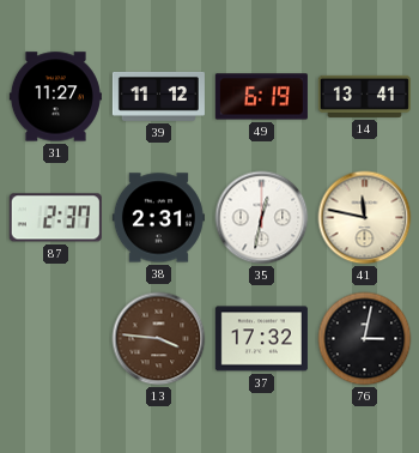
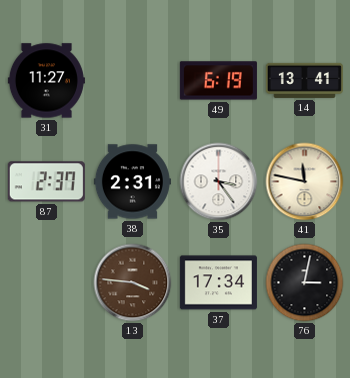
39: 11:12 -> none
35: 12:32 -> 3:24
37: 17:32 -> 17:34
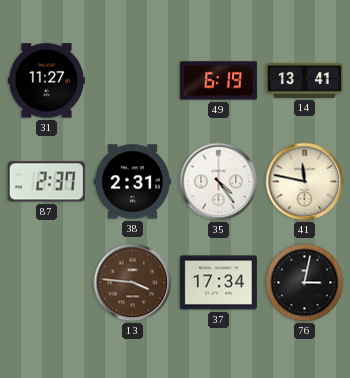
35: 3:24 -> 4:24
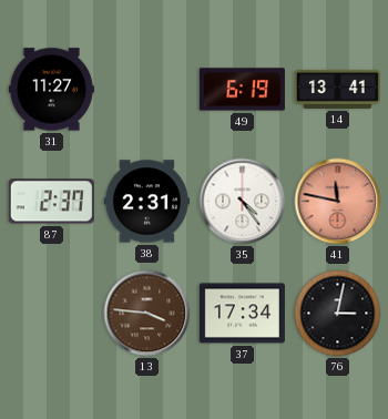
41 dial: cream -> salmon
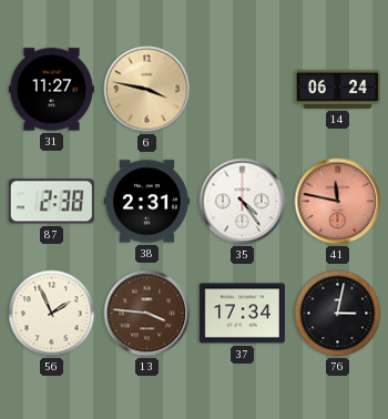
6: none -> 3:47
49: 6:19 -> none
14: 13:41 -> 06:24
87: 2:37 -> 2:38
56: none -> 1:56
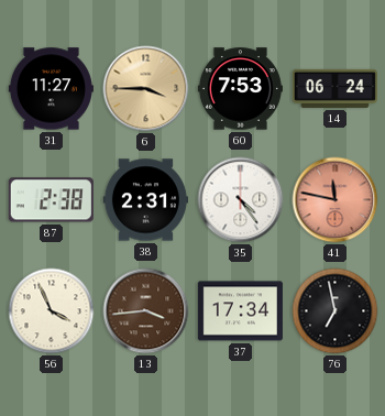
6: 3:47 -> 3:45
60: none -> 7:53
56: 1:56 -> 3:56
13: 3:46 -> 3:44
76: 3:02 -> 6:58
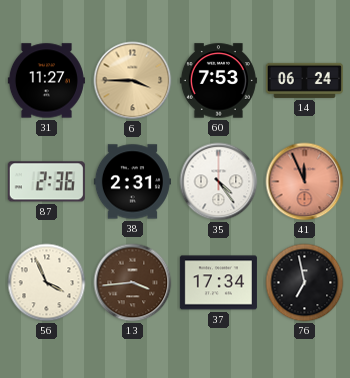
87: 2:38 -> 2:36
41: 11:47 -> 11:56
